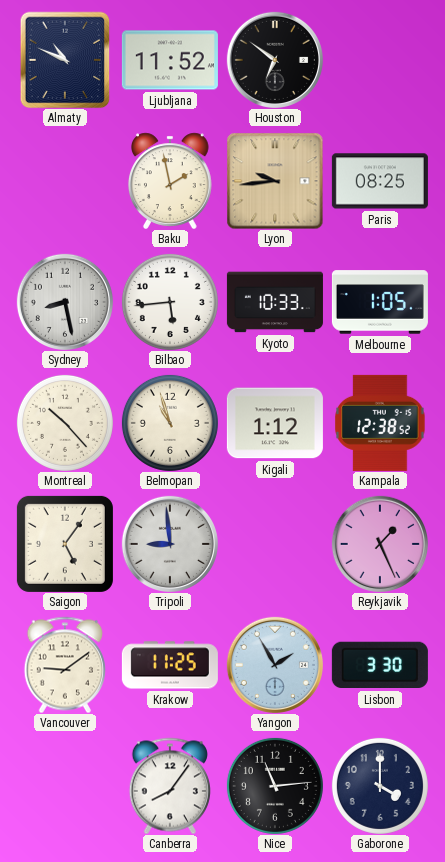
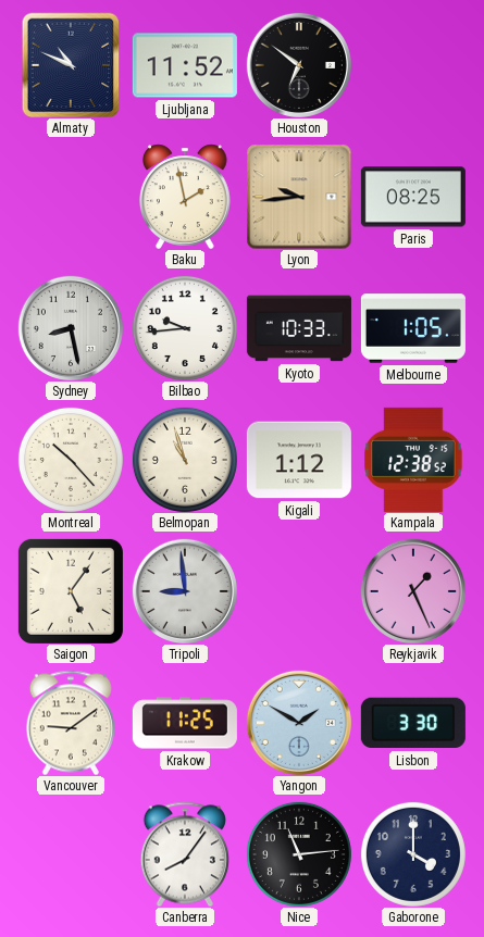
Bilbao: 5:44 -> 9:44
Yangon: 1:55 -> 1:50
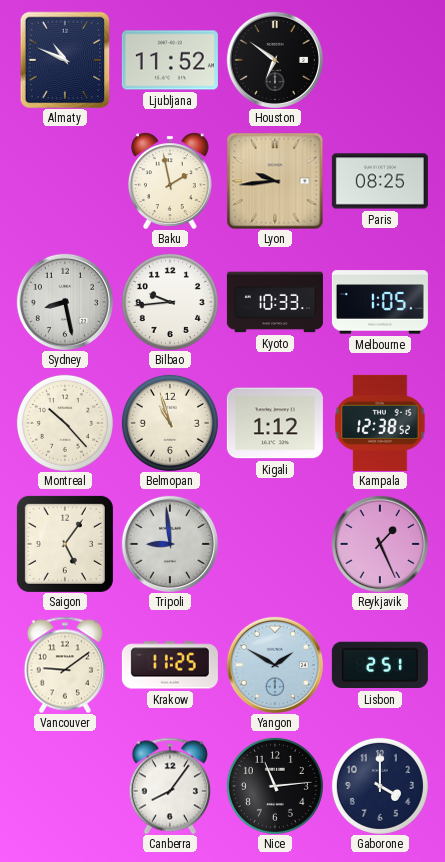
Lisbon: 3:30 -> 2:51
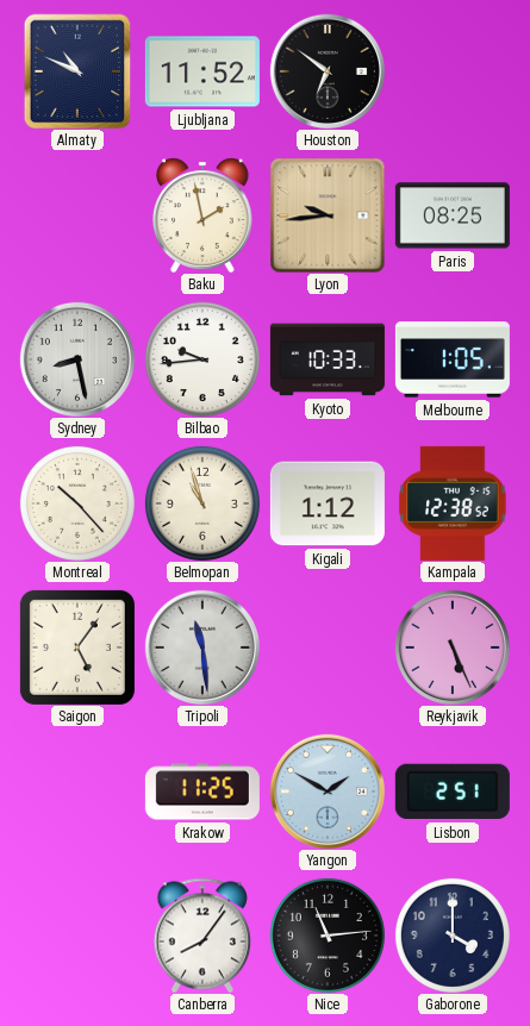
Tripoli: 8:59 -> 11:29
Reykjavik: 1:26 -> 5:26
Vancouver: 9:09 -> none
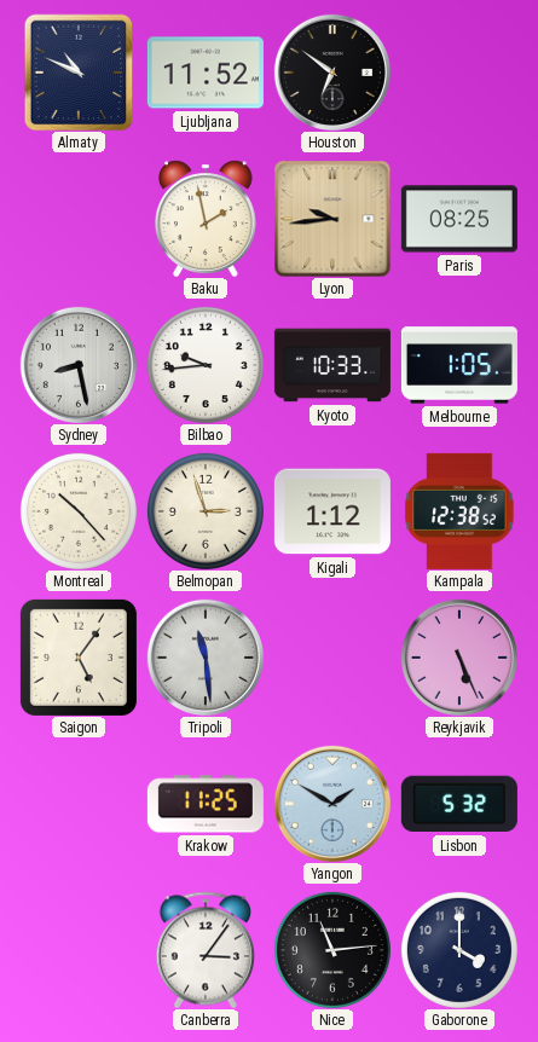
Belmopan: 10:57 -> 2:57
Lisbon: 2:51 -> 5:32
Canberra: 8:06 -> 3:06
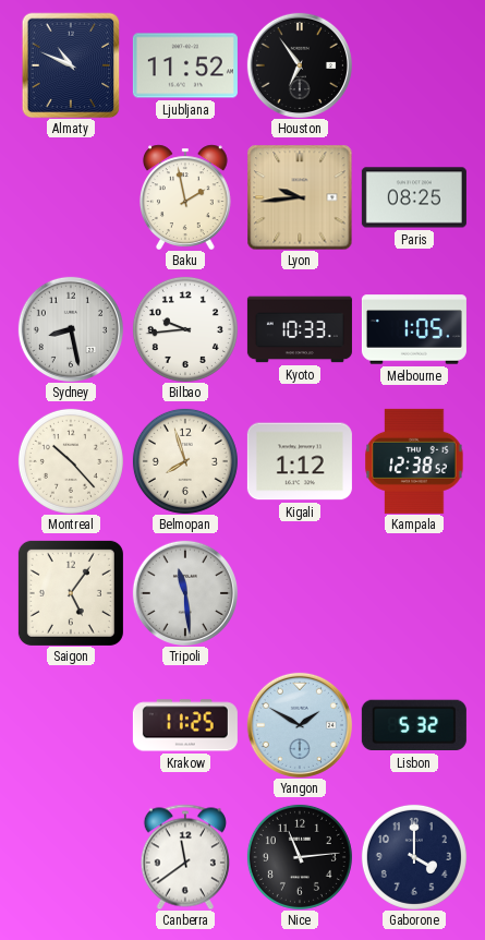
Houston: 6:51 -> 6:54
Belmopan: 2:57 -> 7:57
Reykjavik: 5:26 -> none
Canberra: 3:06 -> 11:39
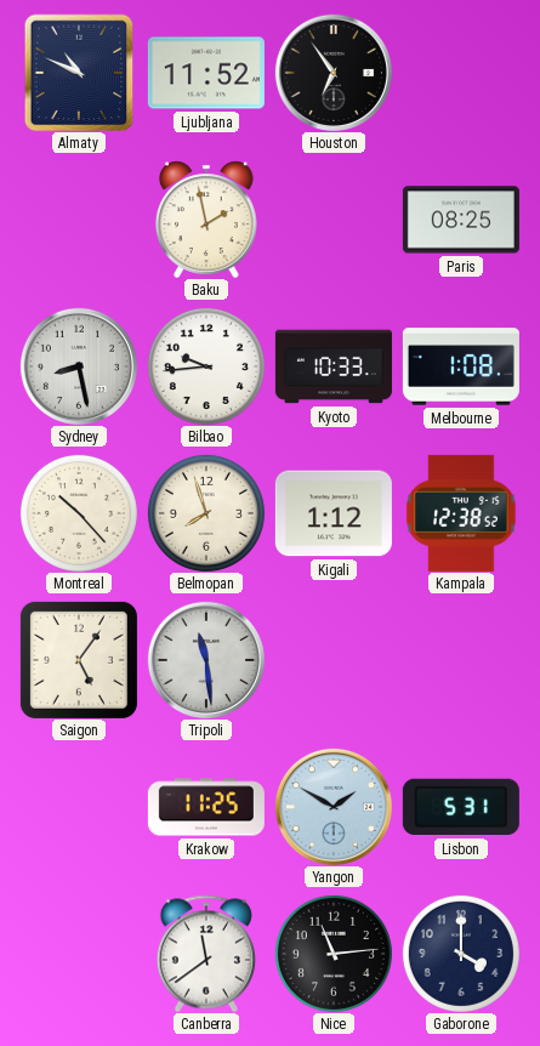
Lyon: 9:44 -> none
Melbourne: 1:05 -> 1:08
Lisbon: 5:32 -> 5:31
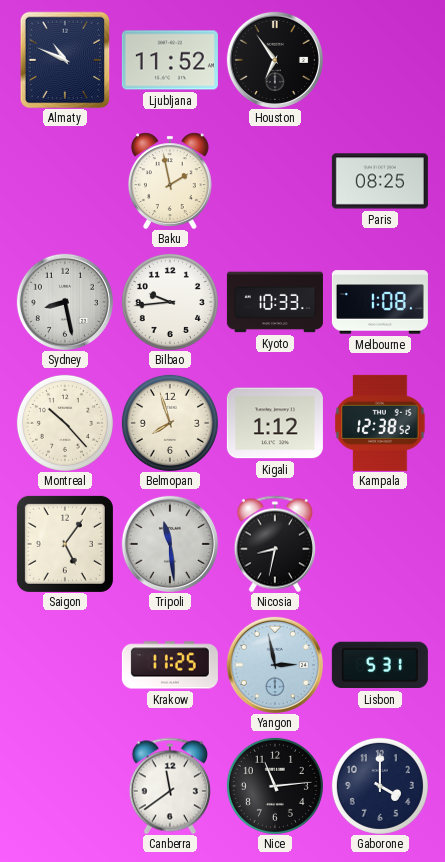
Nicosia: none -> 8:32
Yangon: 1:50 -> 2:58
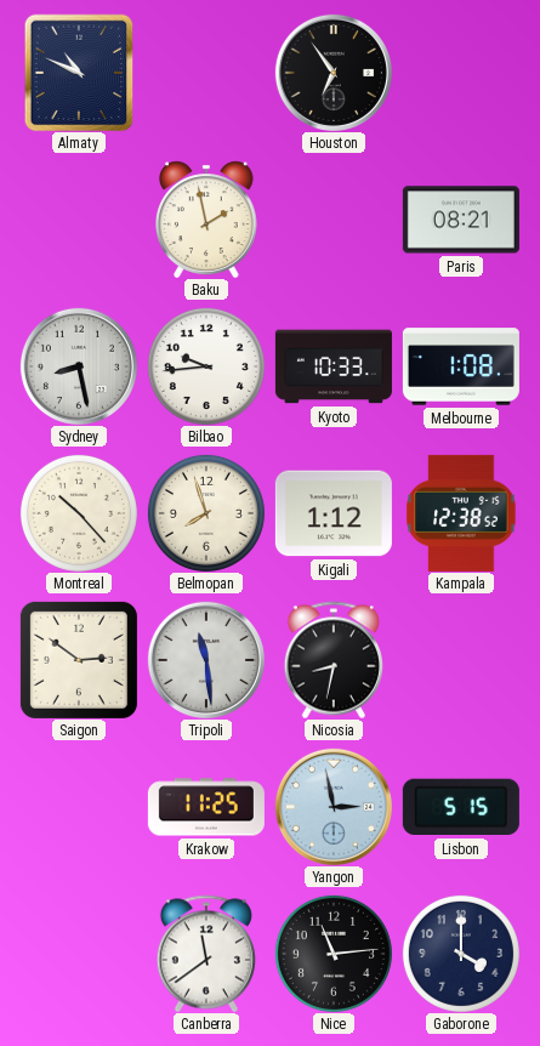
Ljubljana: 11:52 -> none
Paris: 08:25 -> 08:21
Saigon: 5:06 -> 2:51
Lisbon: 5:31 -> 5:15
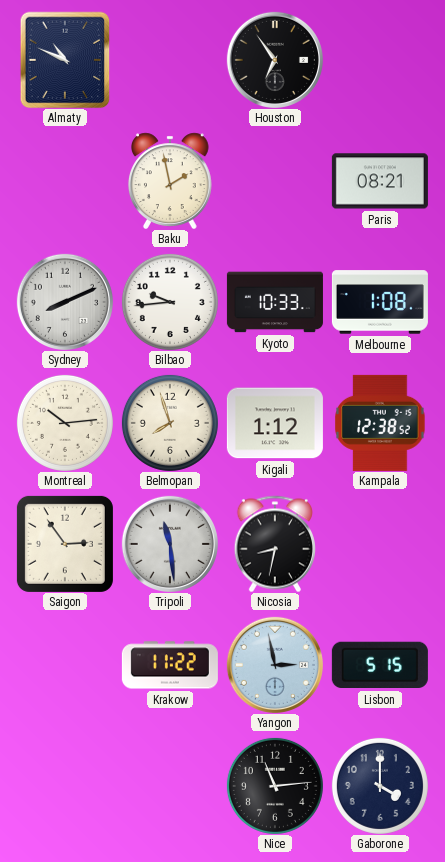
Sydney: 8:28 -> 8:11
Montreal: 10:23 -> 10:14
Saigon: 2:51 -> 2:54
Krakow: 11:25 -> 11:22
Canberra: 11:39 -> none
